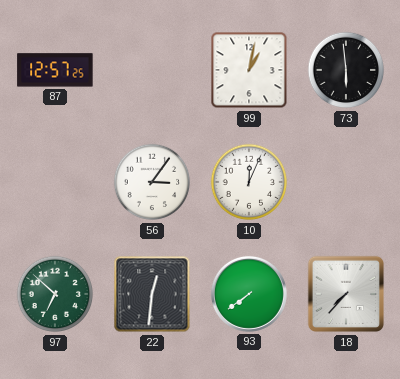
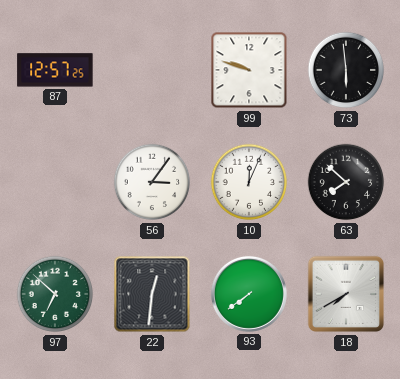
99: 1:02 -> 9:48
63: none -> 7:52
18: 7:37 -> 7:40
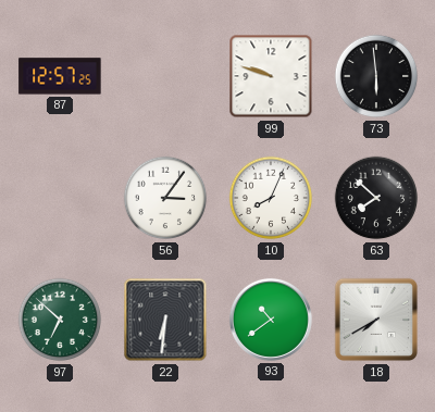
10: 12:04 -> 8:04
22: 12:31 -> 6:31
93: 7:39 -> 10:39
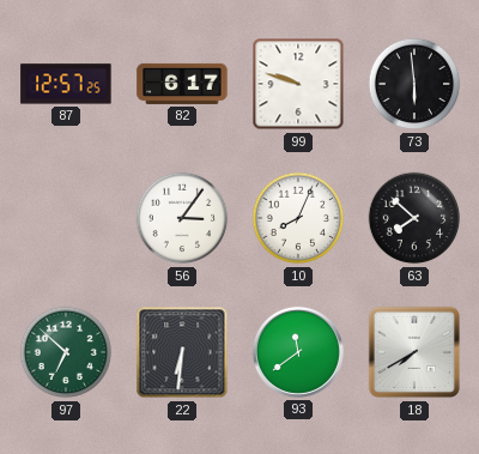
82: none -> 6:17
93: 10:39 -> 11:39
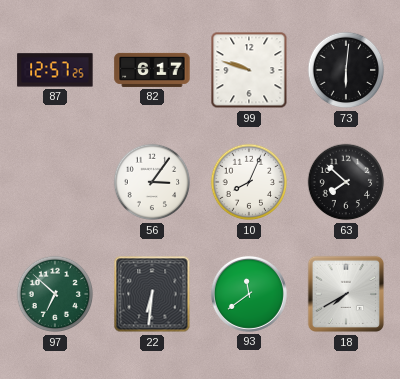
73: 5:59 -> 6:01
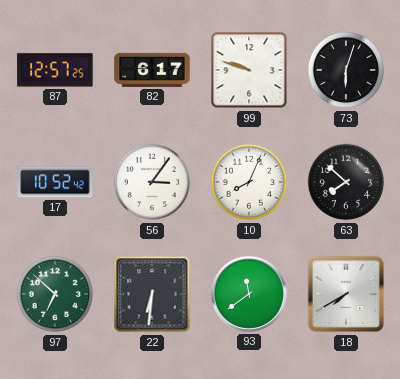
73: 6:01 -> 6:03
17: none -> 10:52
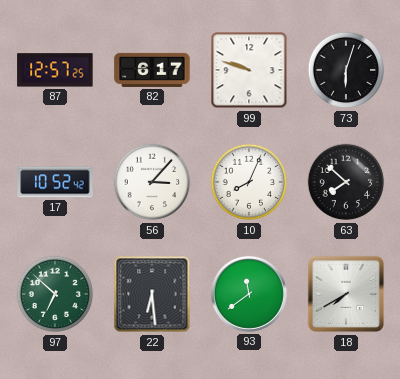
56: 3:06 -> 3:07
22: 6:31 -> 6:29
